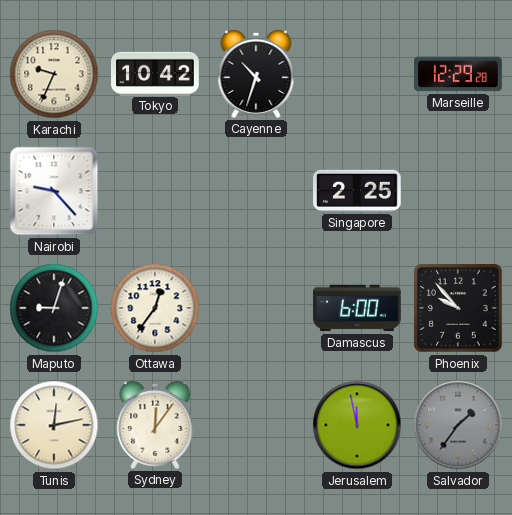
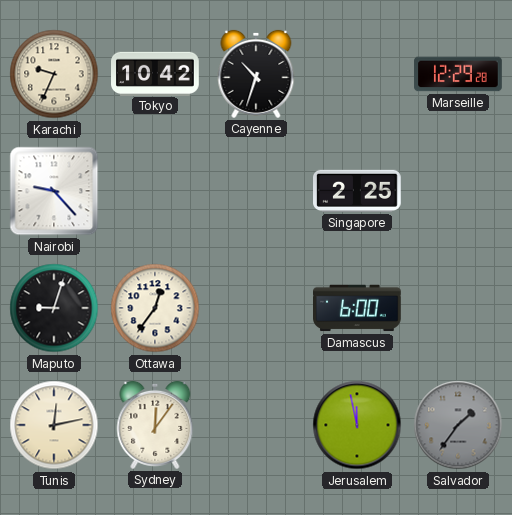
Phoenix: 9:53 -> none
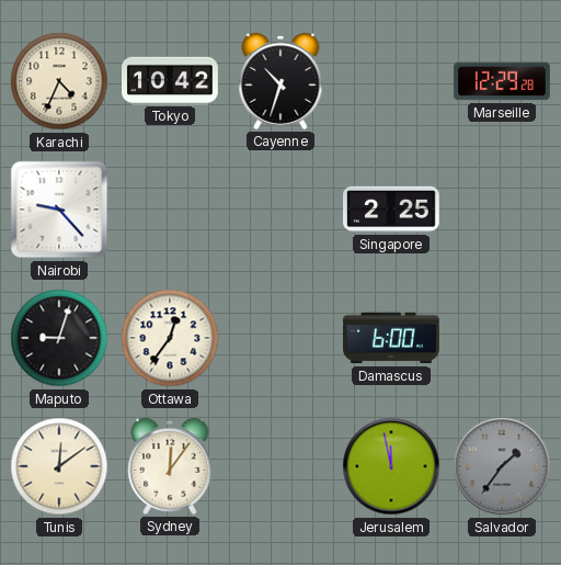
Karachi: 9:34 -> 4:34
Tunis: 12:13 -> 12:09
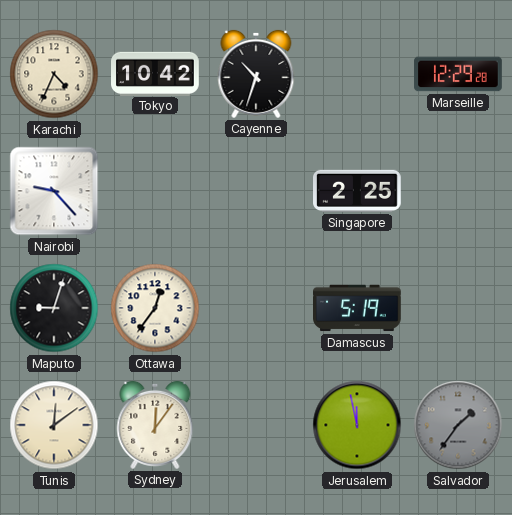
Damascus: 6:00 -> 5:19
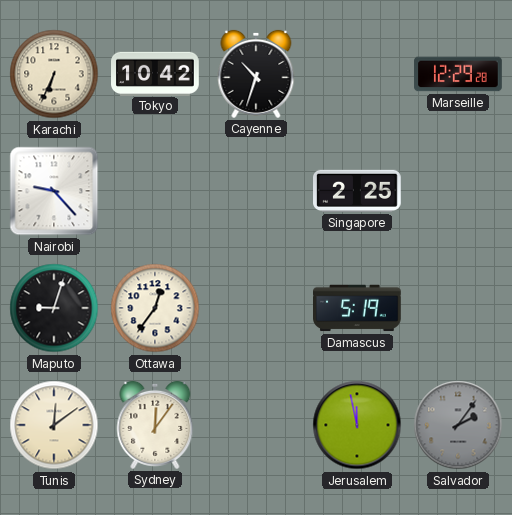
Karachi: 4:34 -> 6:34
Salvador: 1:36 -> 2:06
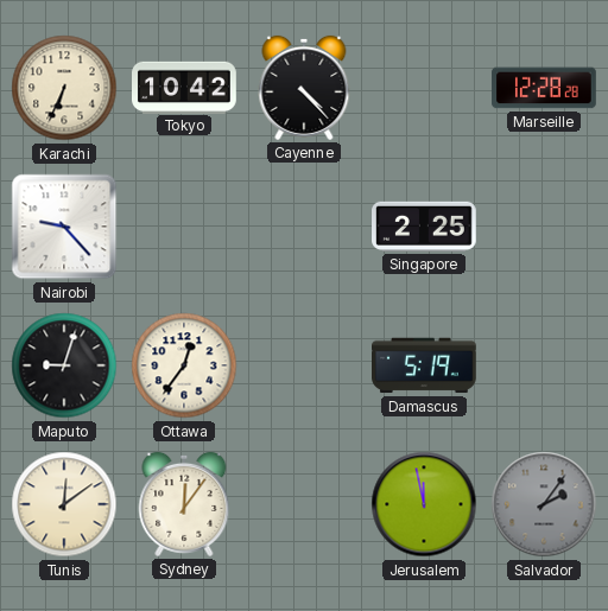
Cayenne: 10:33 -> 4:23
Marseille: 12:29 -> 12:28
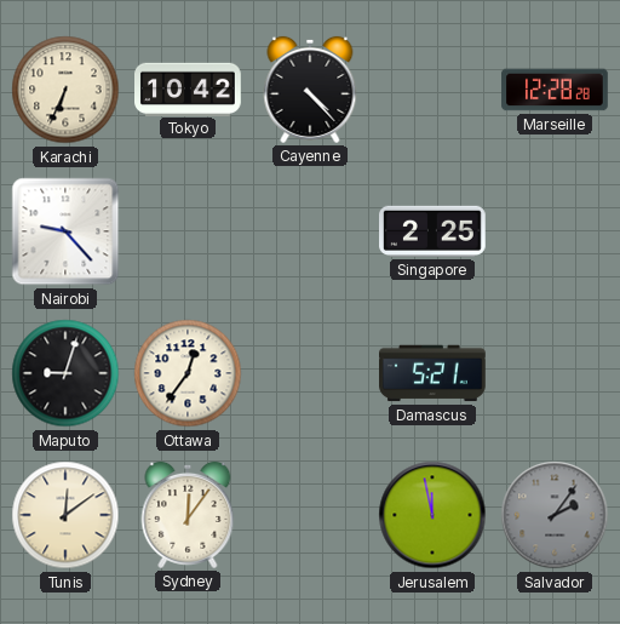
Damascus: 5:19 -> 5:21
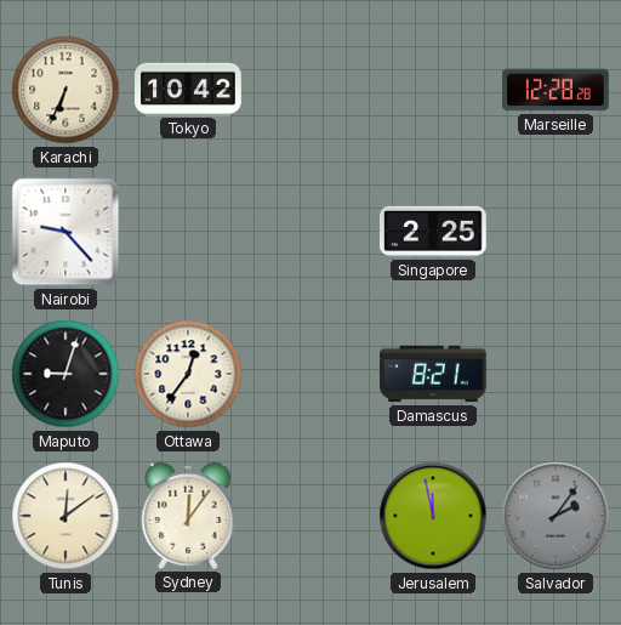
Cayenne: 4:23 -> none
Damascus: 5:21 -> 8:21
